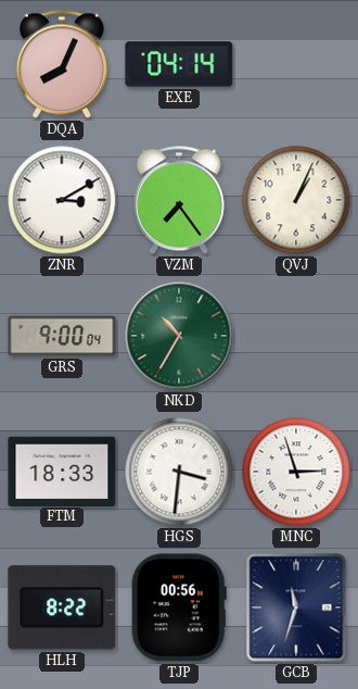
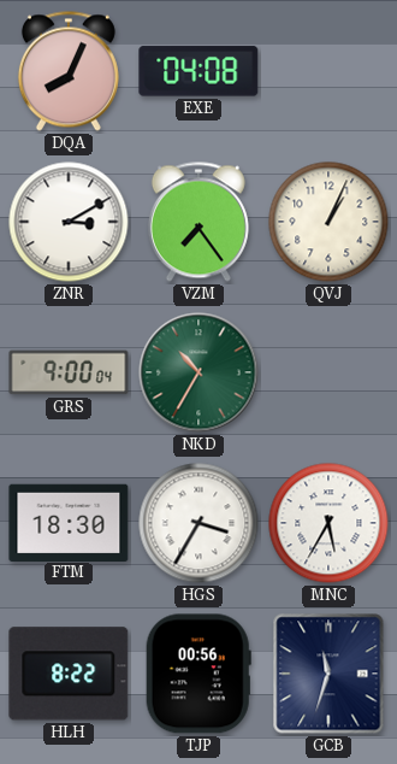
EXE: 04:14 -> 04:08
FTM: 18:33 -> 18:30
HGS: 3:31 -> 3:35
MNC: 2:57 -> 5:35
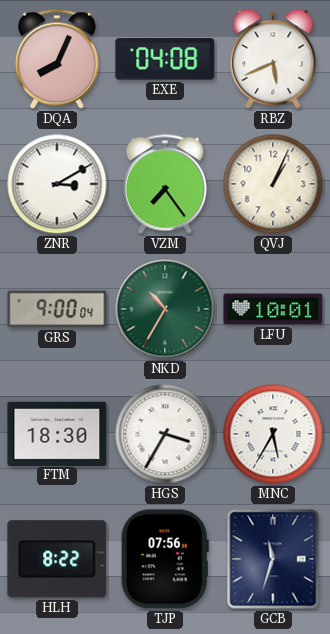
RBZ: none -> 5:41
LFU: none -> 10:01
TJP: 00:56 -> 07:56
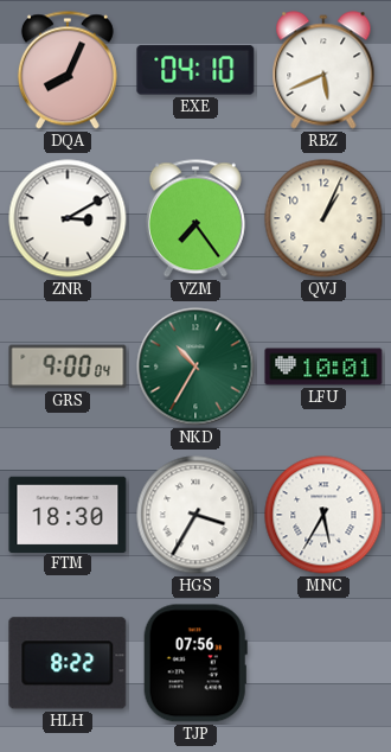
EXE: 04:08 -> 04:10
GCB: 11:33 -> none
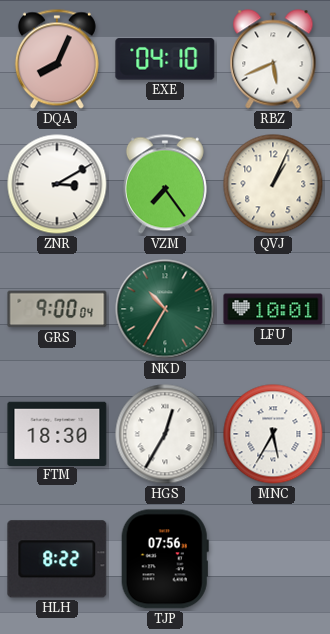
HGS: 3:35 -> 12:35
